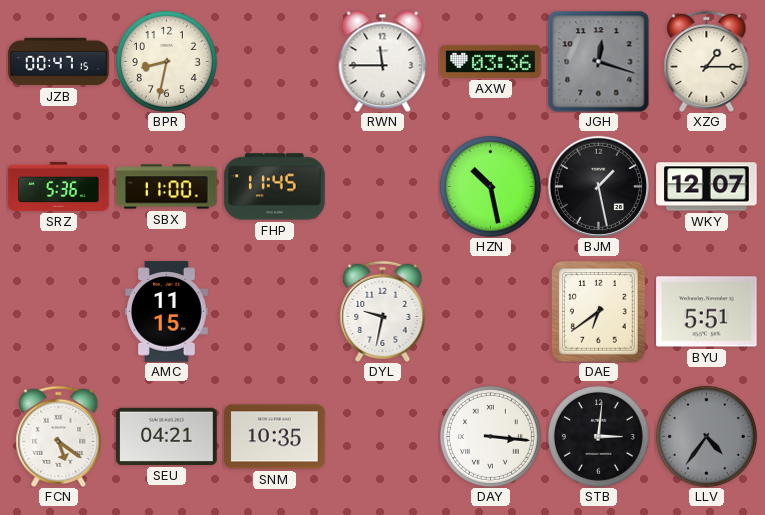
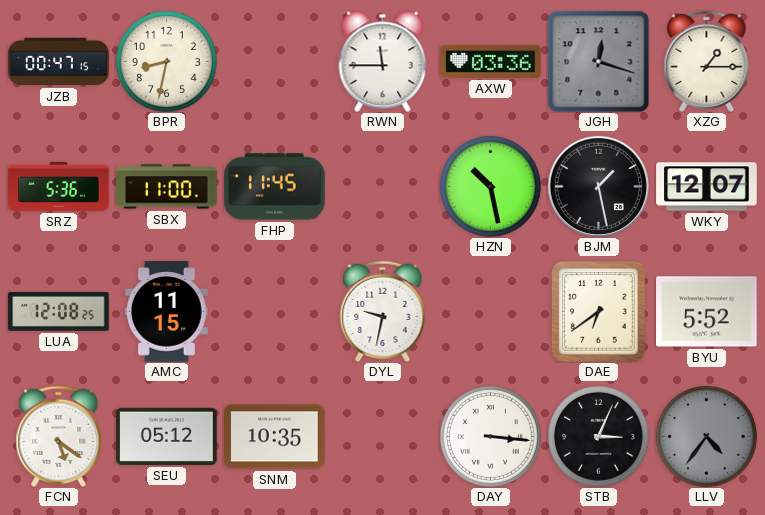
LUA: none -> 12:08
BYU: 5:51 -> 5:52
SEU: 04:21 -> 05:12
STB: 3:01 -> 3:04
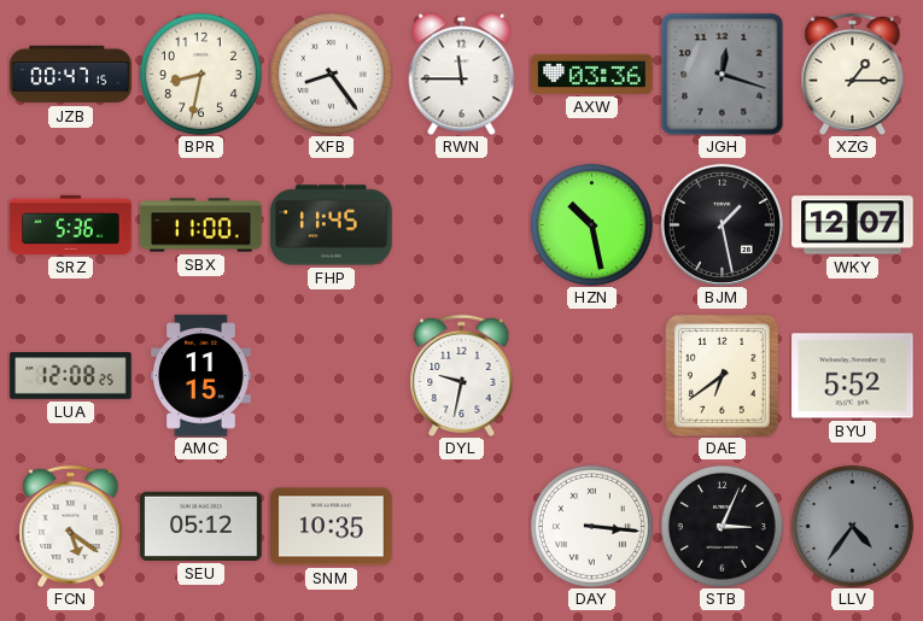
XFB: none -> 8:24
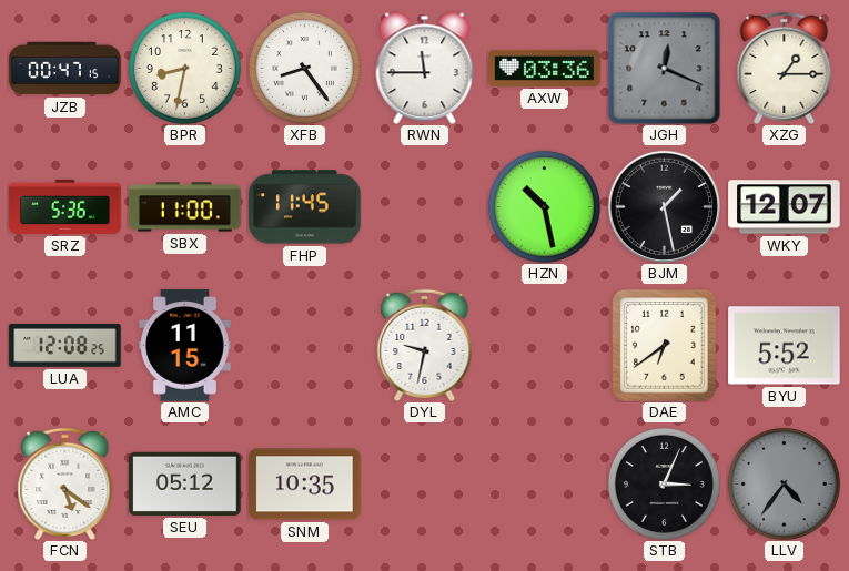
JGH: 12:18 -> 12:19
DAY: 3:16 -> none
